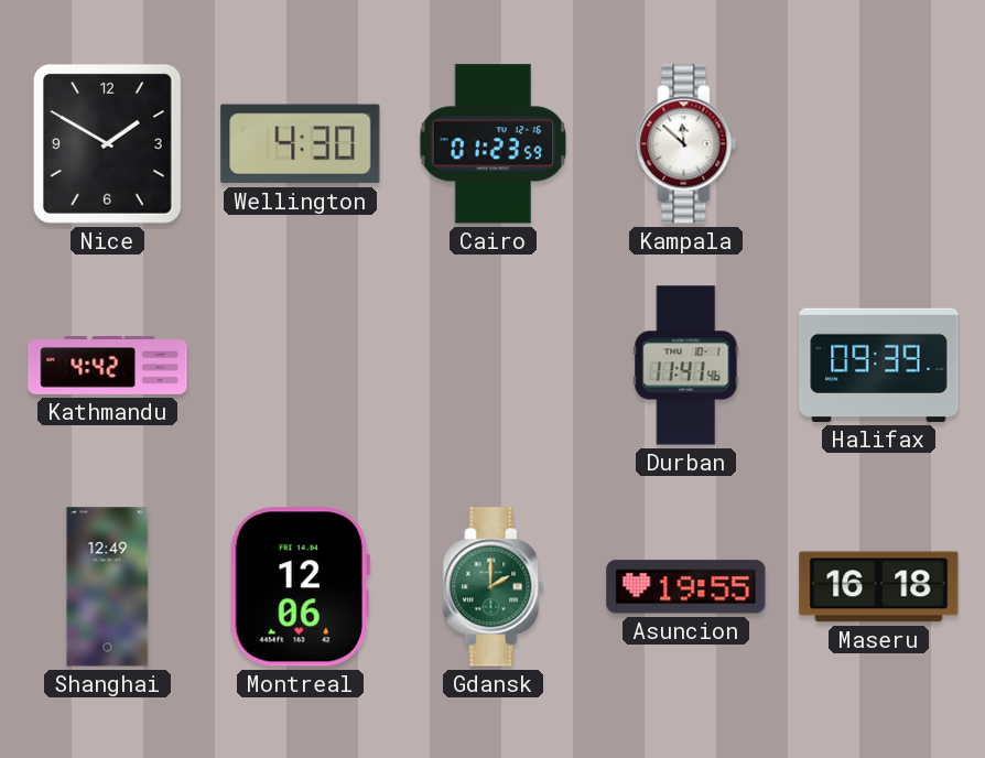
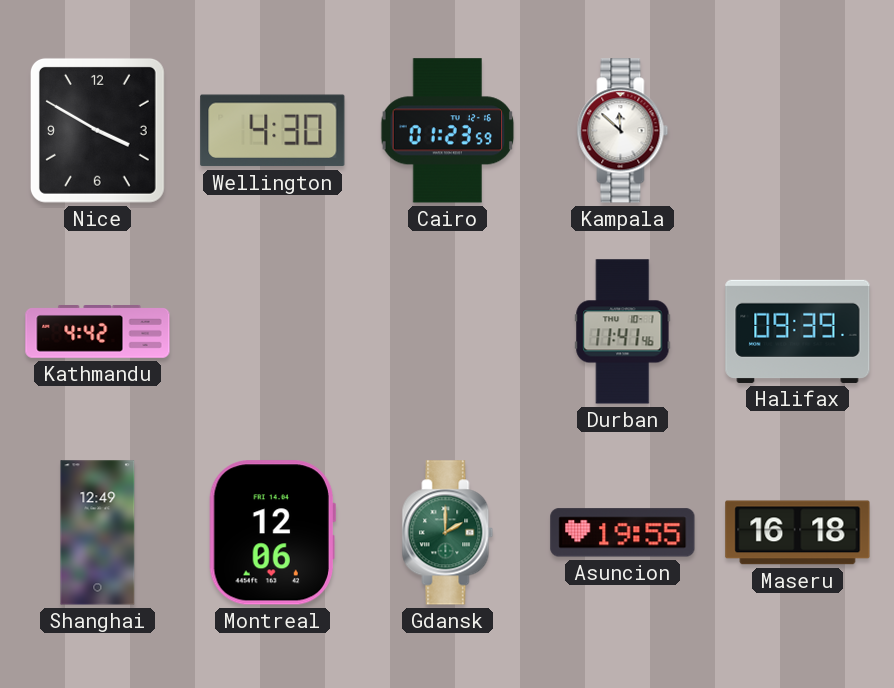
Nice: 1:50 -> 3:50
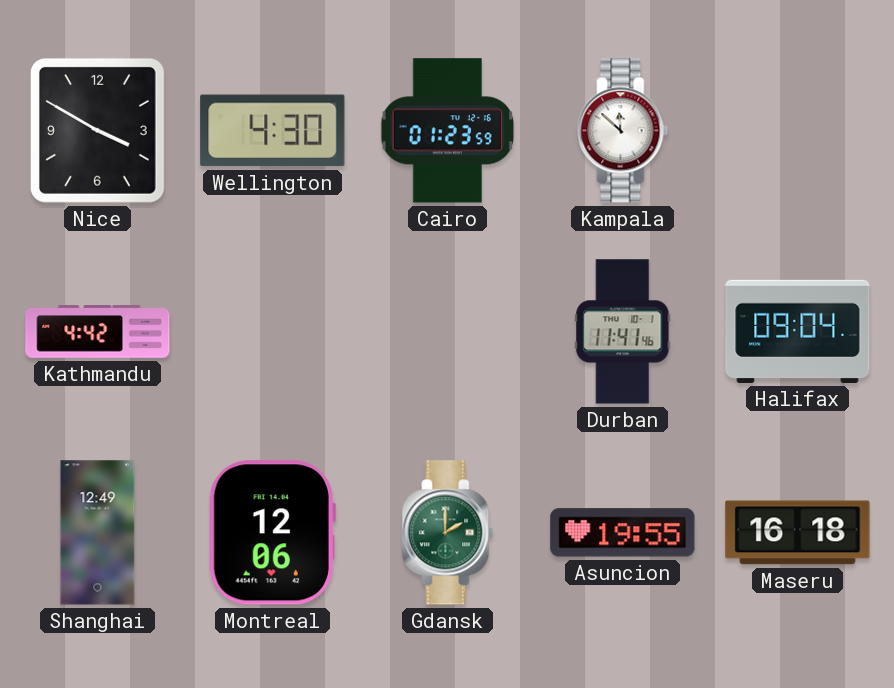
Halifax: 09:39 -> 09:04
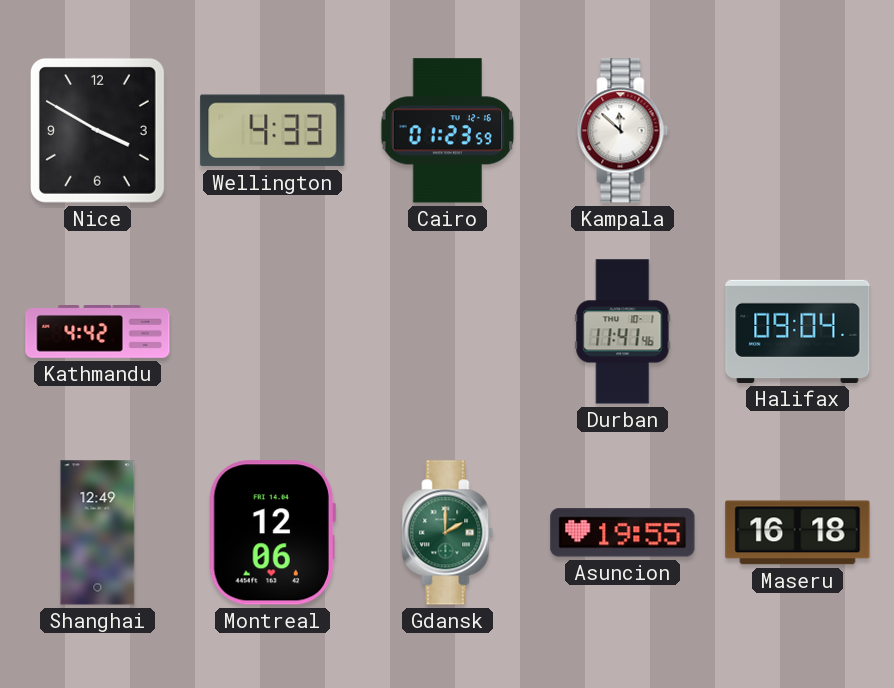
Wellington: 4:30 -> 4:33
